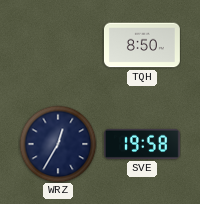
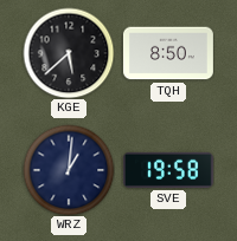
KGE: none -> 5:38
WRZ: 12:35 -> 1:01
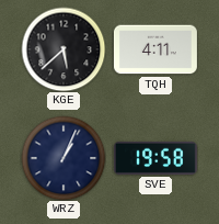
TQH: 8:50 -> 4:11
WRZ: 1:01 -> 1:04
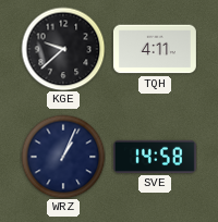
KGE: 5:38 -> 9:38
SVE: 19:58 -> 14:58
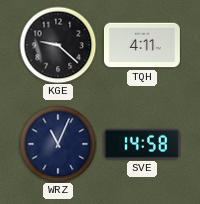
KGE: 9:38 -> 9:22
WRZ: 1:04 -> 11:04
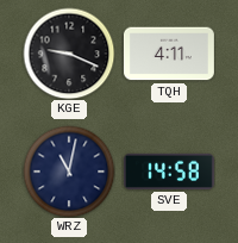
KGE: 9:22 -> 9:19
WRZ: 11:04 -> 11:02
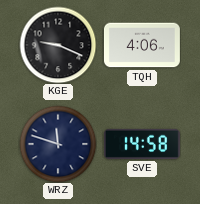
TQH: 4:11 -> 4:06
WRZ: 11:02 -> 11:48
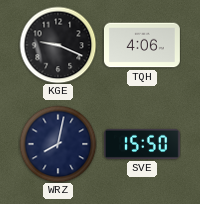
WRZ: 11:48 -> 8:02
SVE: 14:58 -> 15:50
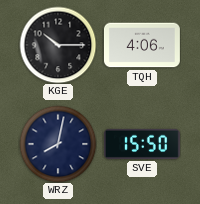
KGE: 9:19 -> 10:15
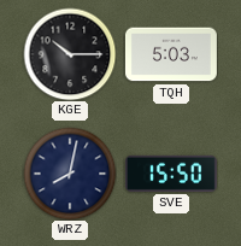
TQH: 4:06 -> 5:03
